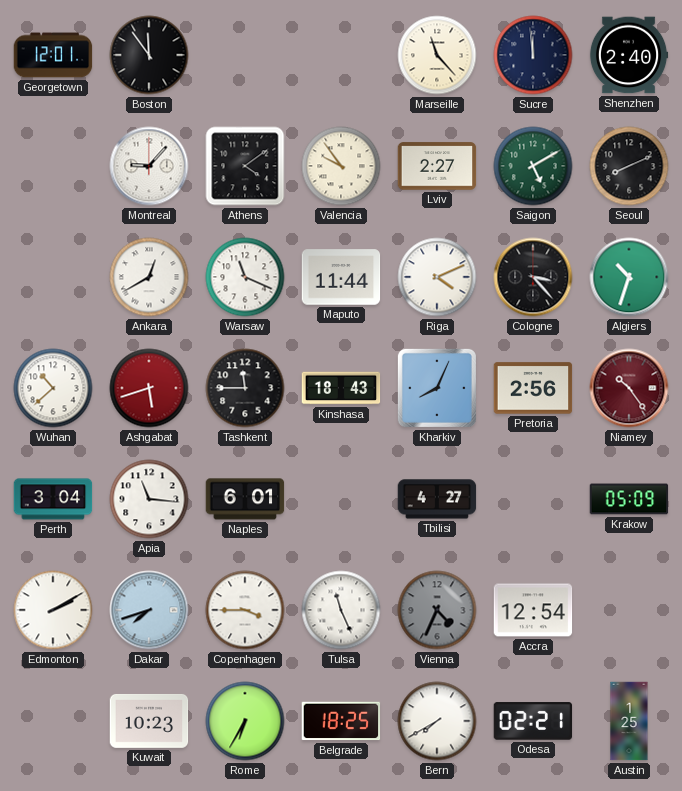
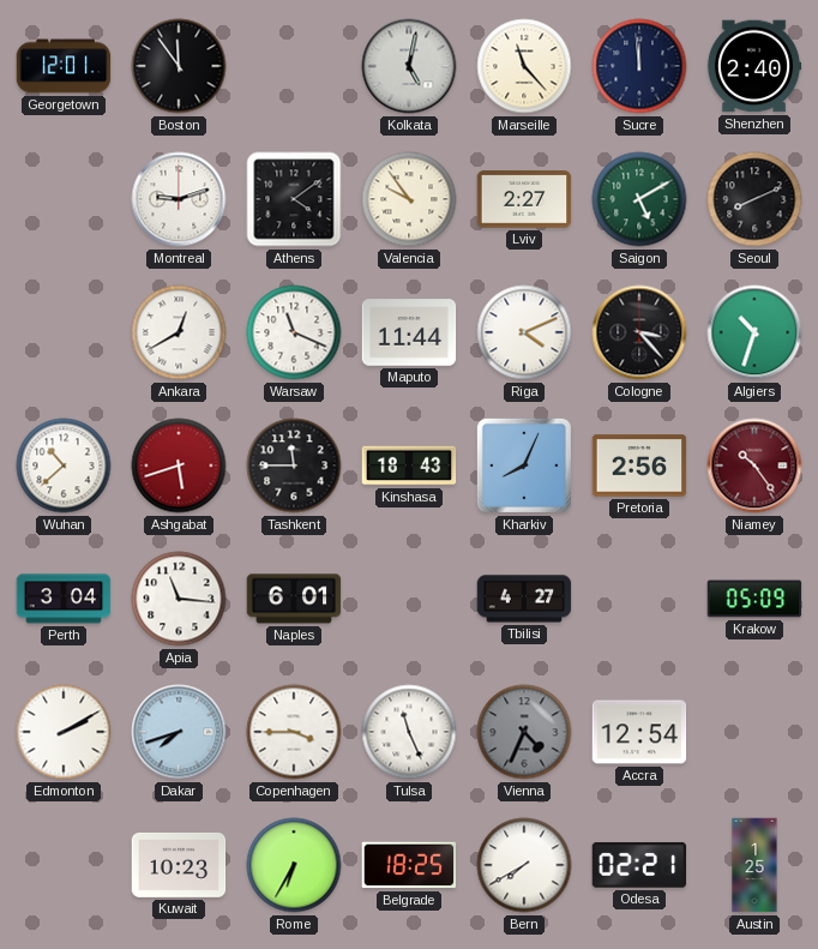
Kolkata: none -> 5:02
Montreal: 9:07 -> 9:12
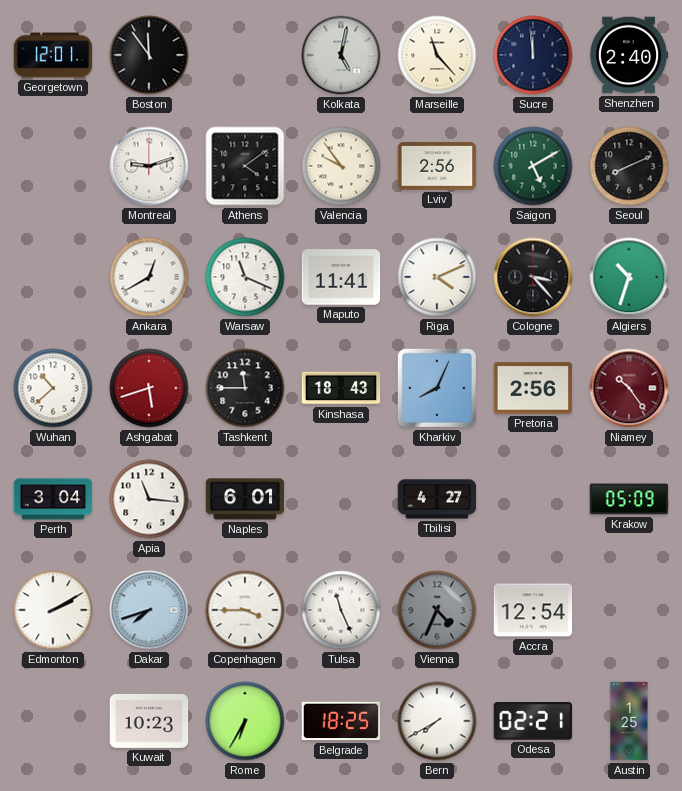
Lviv: 2:27 -> 2:56
Maputo: 11:44 -> 11:41
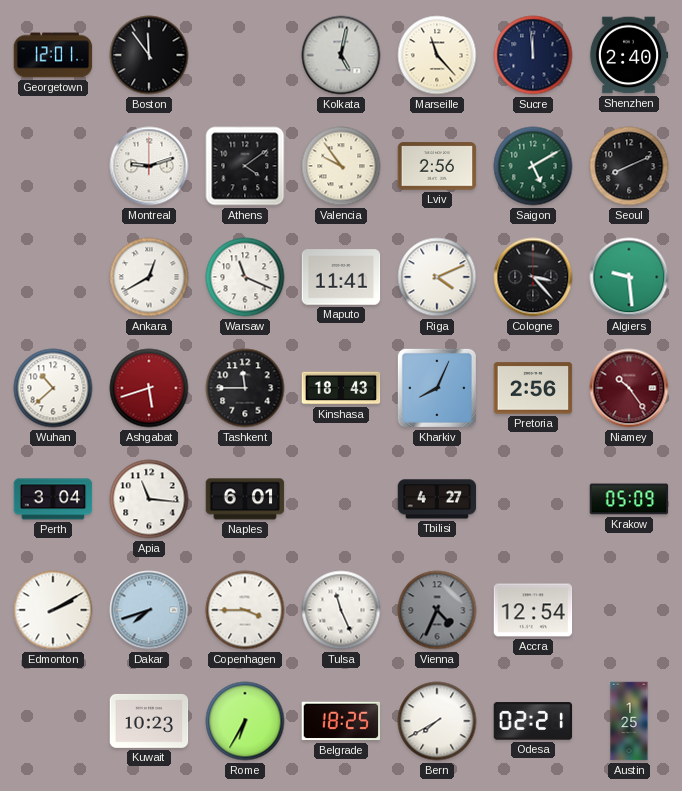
Algiers: 10:33 -> 9:29
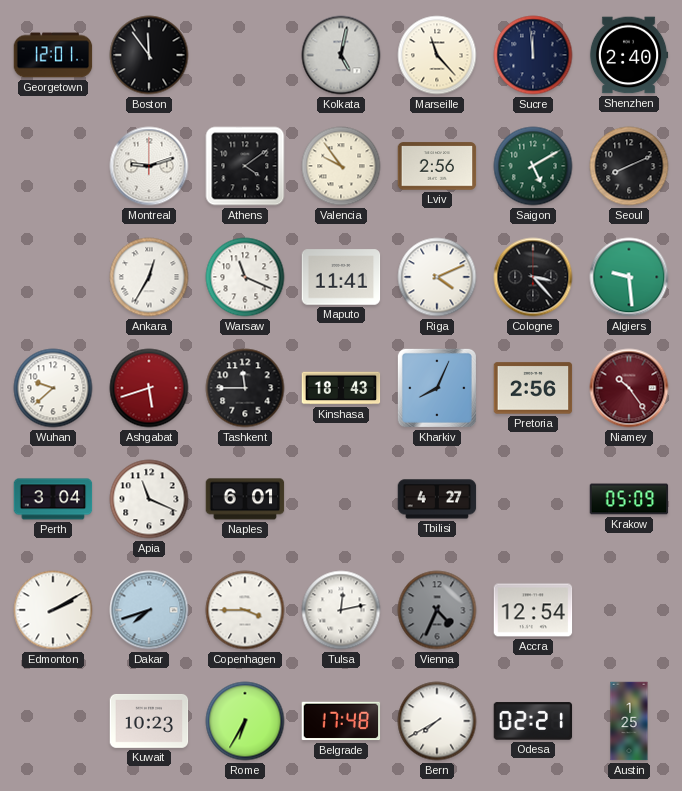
Ankara: 12:40 -> 12:35
Wuhan: 10:38 -> 9:38
Apia: 11:16 -> 11:19
Tulsa: 11:26 -> 12:13
Belgrade: 18:25 -> 17:48
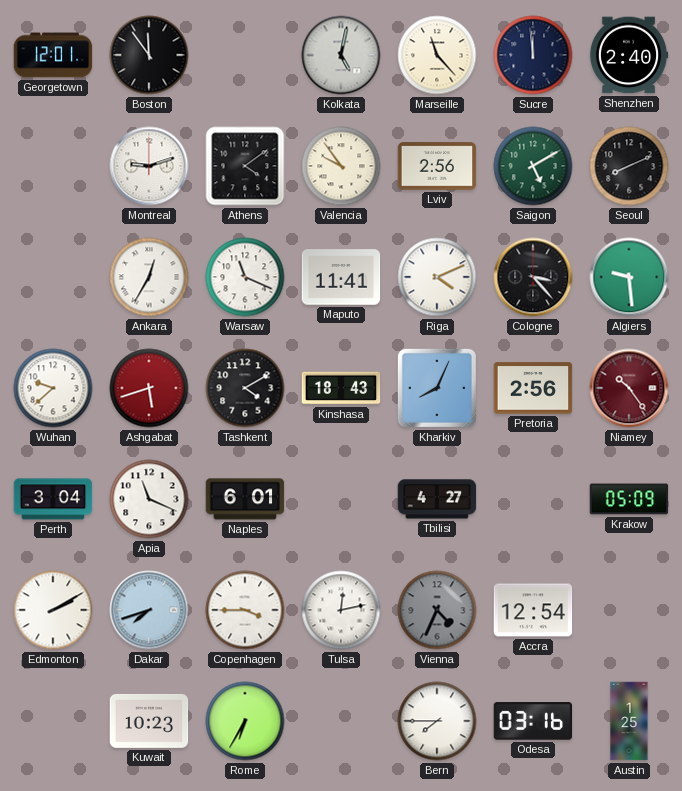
Tashkent: 11:45 -> 4:10
Belgrade: 17:48 -> none
Bern: 7:40 -> 7:45
Odesa: 02:21 -> 03:16
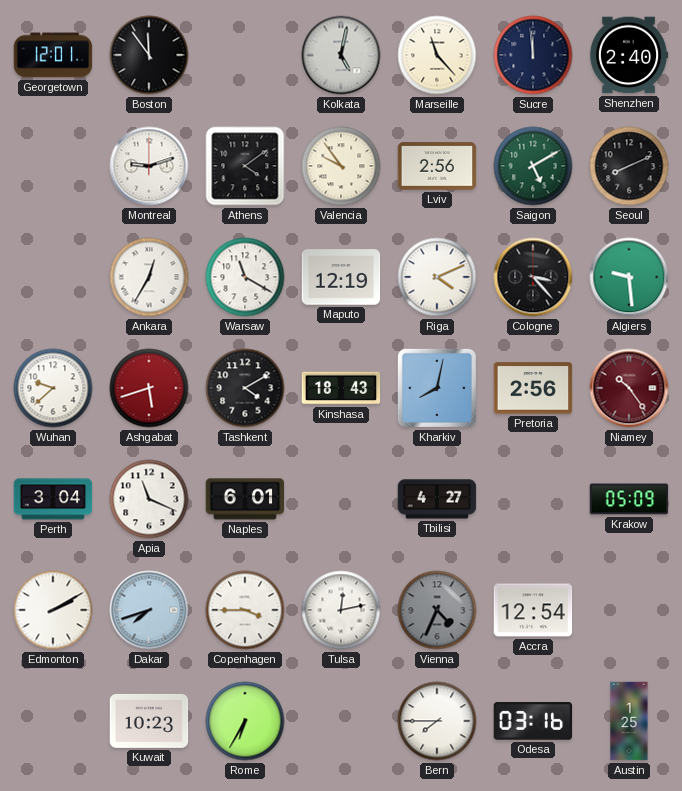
Warsaw: 11:19 -> 11:20
Maputo: 11:41 -> 12:19
Kharkiv: 8:04 -> 8:02
